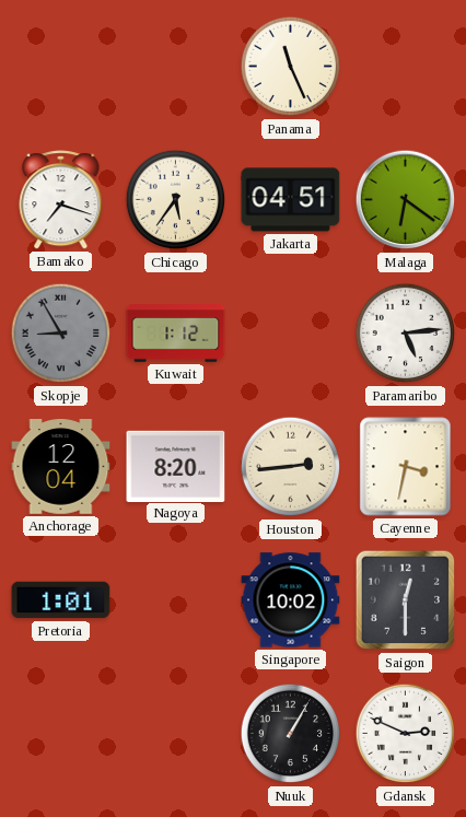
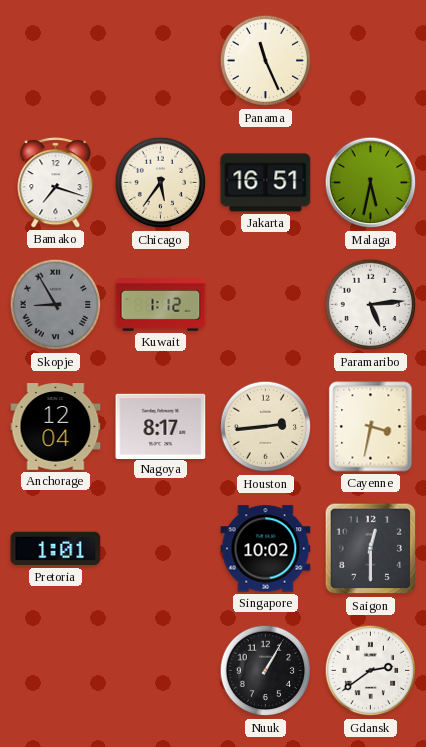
Jakarta: 04:51 -> 16:51
Malaga: 6:21 -> 5:32
Nagoya: 8:20 -> 8:17
Gdansk: 2:49 -> 2:39
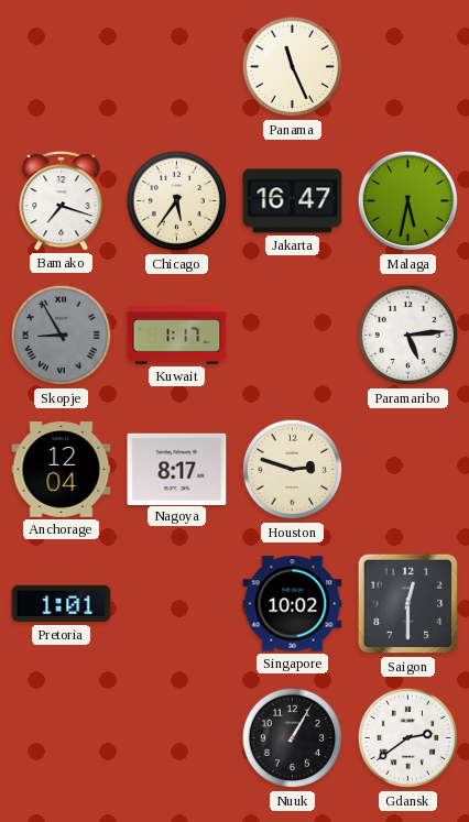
Jakarta: 16:51 -> 16:47
Kuwait: 1:12 -> 1:17
Houston: 2:44 -> 2:48
Cayenne: 3:32 -> none
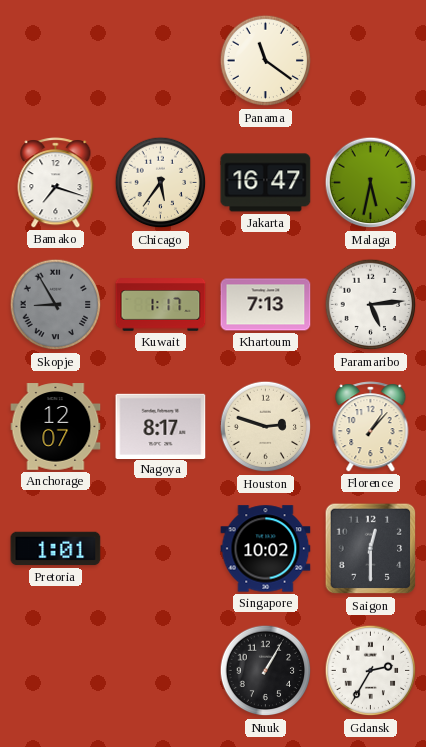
Panama: 11:26 -> 11:21
Khartoum: none -> 7:13
Anchorage: 12:04 -> 12:07
Florence: none -> 1:07
Gdansk: 2:39 -> 2:35
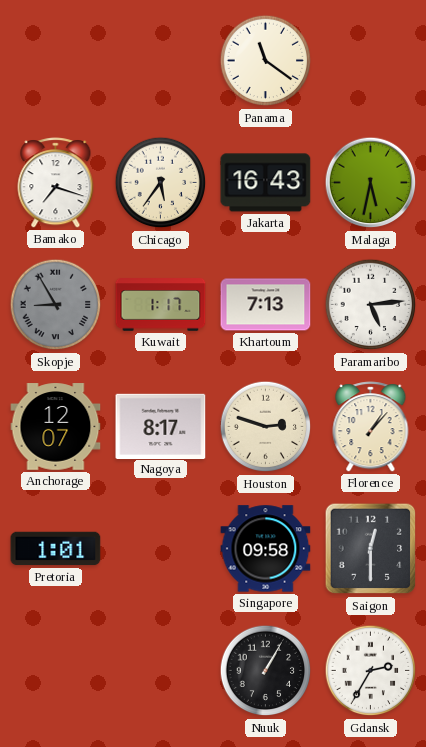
Jakarta: 16:47 -> 16:43
Singapore: 10:02 -> 09:58
